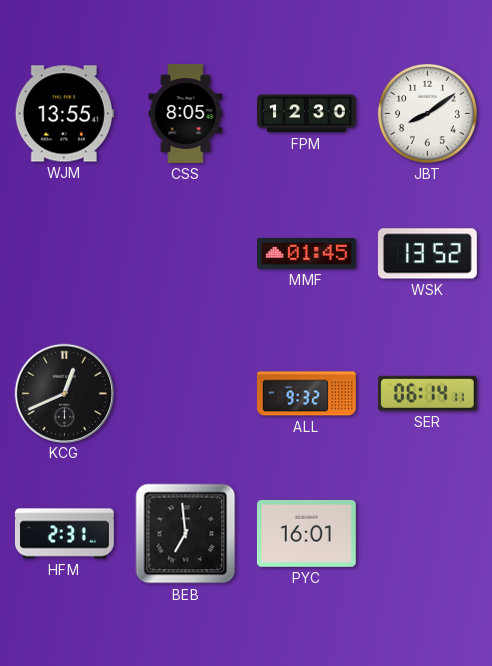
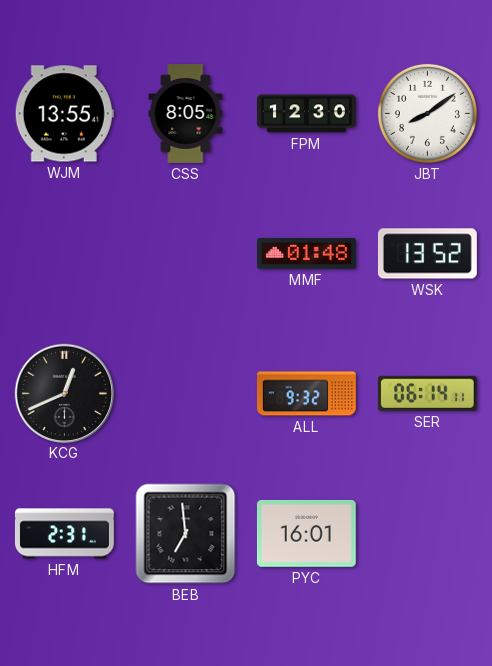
MMF: 01:45 -> 01:48
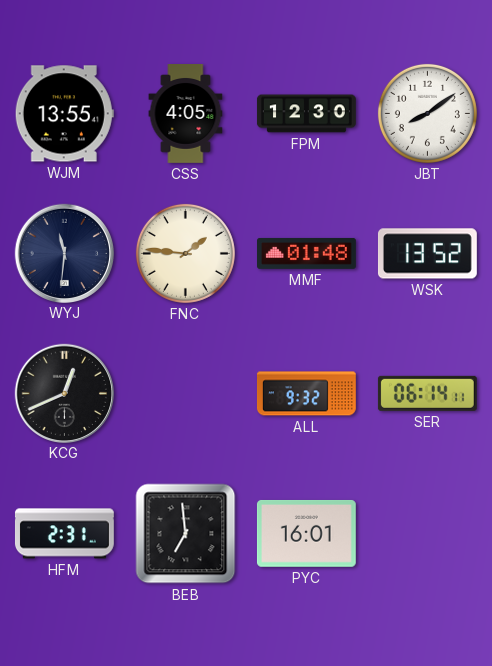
CSS: 8:05 -> 4:05
WYJ: none -> 11:31
FNC: none -> 1:46
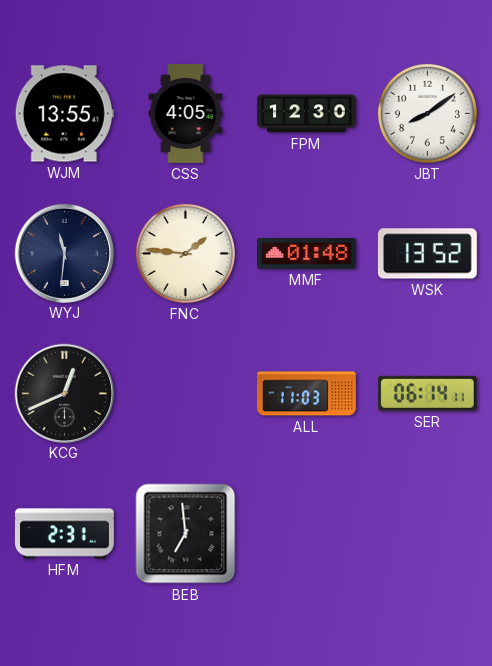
ALL: 9:32 -> 11:03
PYC: 16:01 -> none
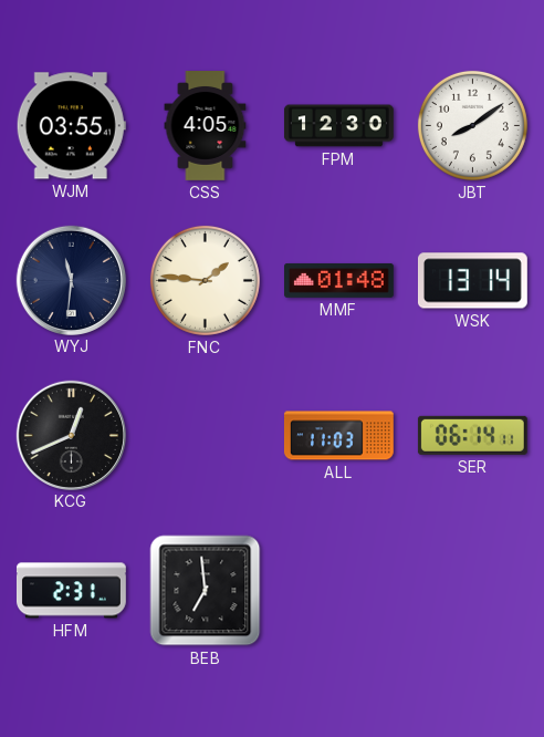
WJM: 13:55 -> 03:55
WSK: 13:52 -> 13:14
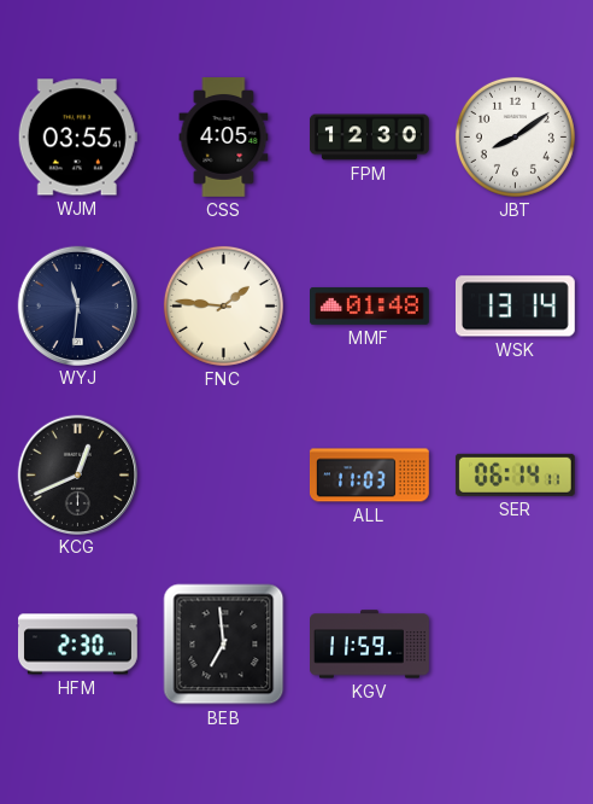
HFM: 2:31 -> 2:30
KGV: none -> 11:59
